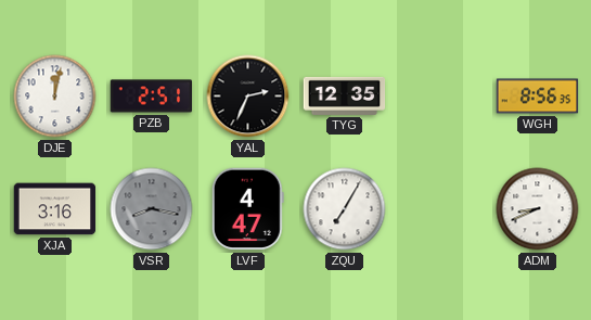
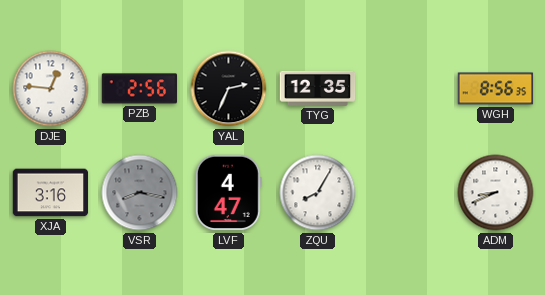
DJE: 12:02 -> 12:46
PZB: 2:51 -> 2:56
ZQU: 7:05 -> 8:05
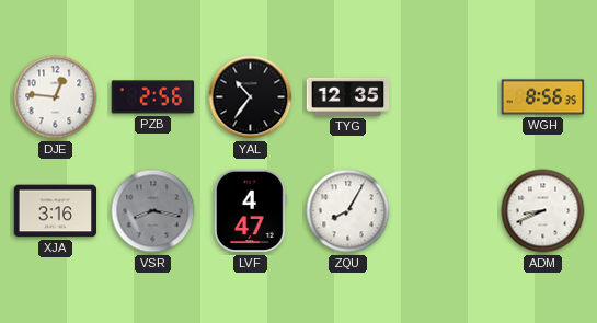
YAL: 2:34 -> 10:36
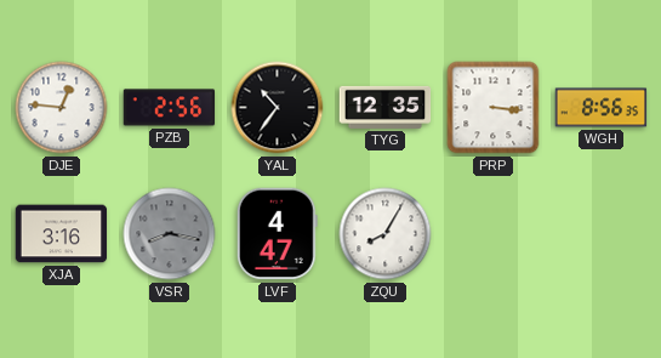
PRP: none -> 3:16
ADM: 8:41 -> none
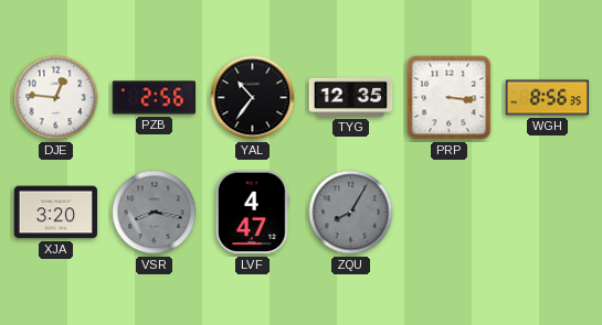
XJA: 3:16 -> 3:20
ZQU dial: white -> grey
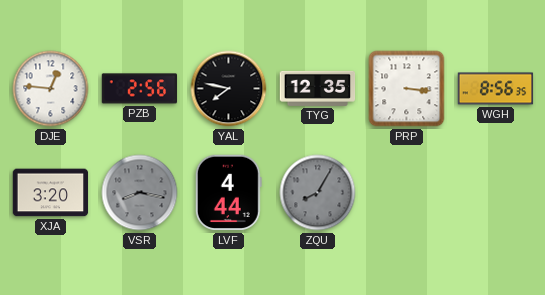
YAL: 10:36 -> 7:47
LVF: 4:47 -> 4:44
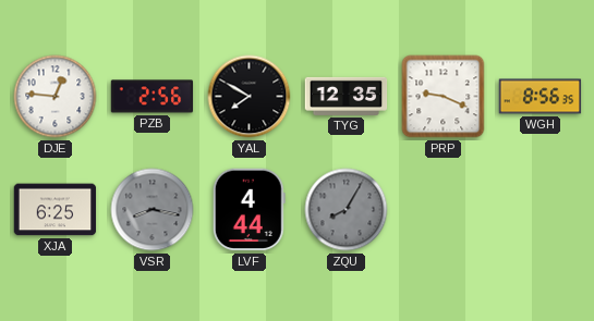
YAL: 7:47 -> 7:50
PRP: 3:16 -> 9:19
XJA: 3:20 -> 6:25
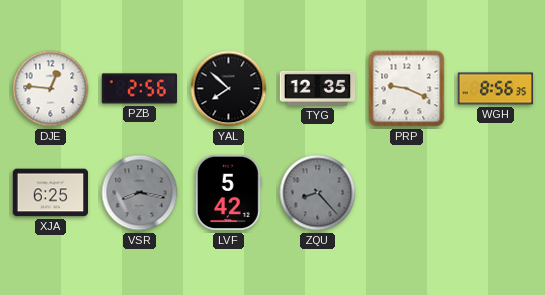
YAL: 7:50 -> 7:52
LVF: 4:44 -> 5:42
ZQU: 8:05 -> 8:23
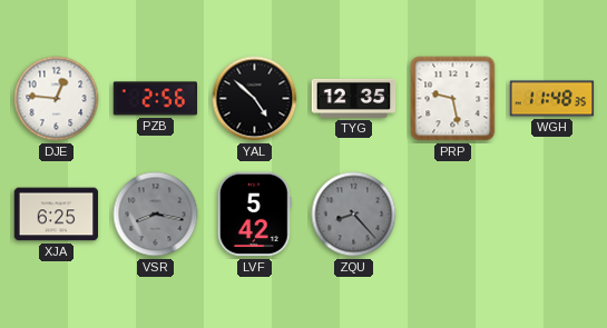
YAL: 7:52 -> 4:52
PRP: 9:19 -> 9:28
WGH: 8:56 -> 11:48
